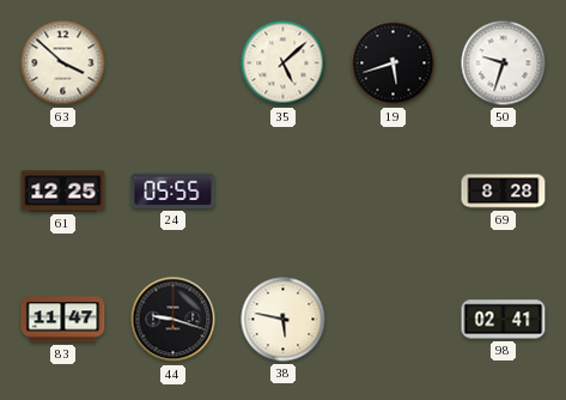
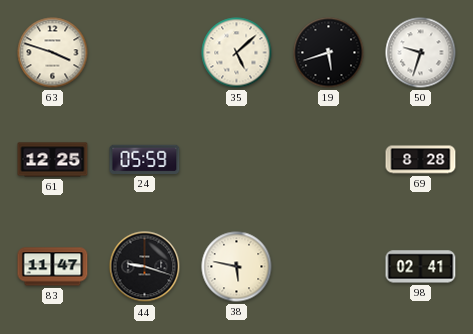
63: 3:52 -> 3:48
24: 05:55 -> 05:59
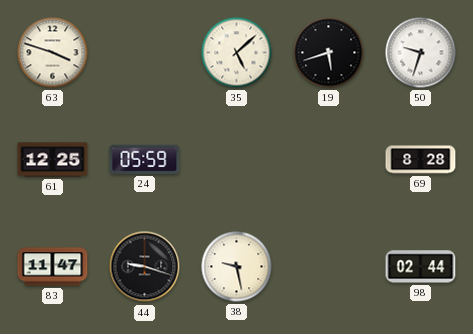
38: 5:47 -> 9:28
98: 02:41 -> 02:44
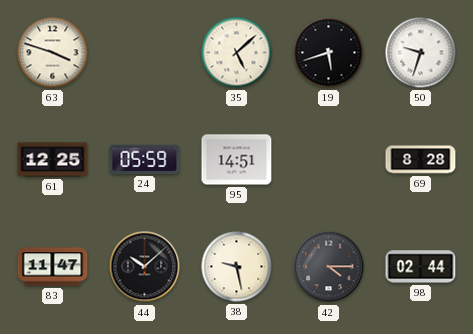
95: none -> 14:51
44: 9:18 -> 10:08
42: none -> 4:15
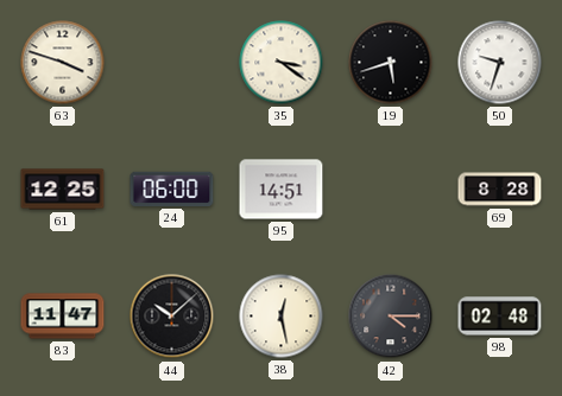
35: 5:08 -> 3:21
24: 05:59 -> 06:00
38: 9:28 -> 12:28
98: 02:44 -> 02:48
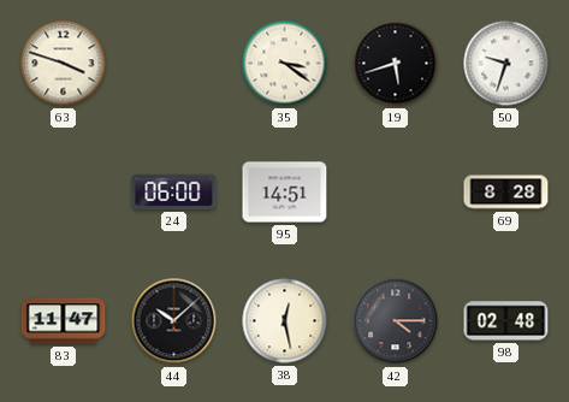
61: 12:25 -> none
